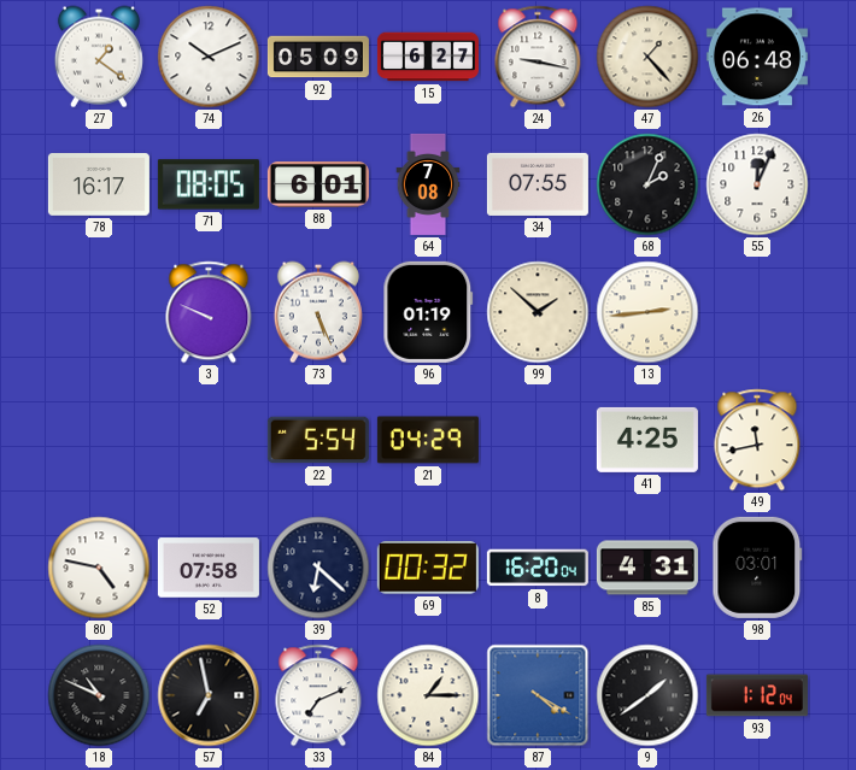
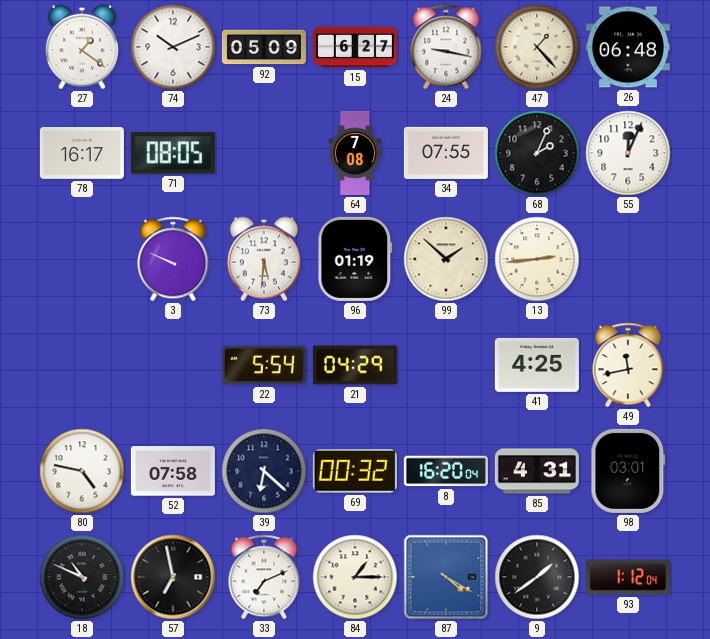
88: 6:01 -> none
73: 5:26 -> 5:31
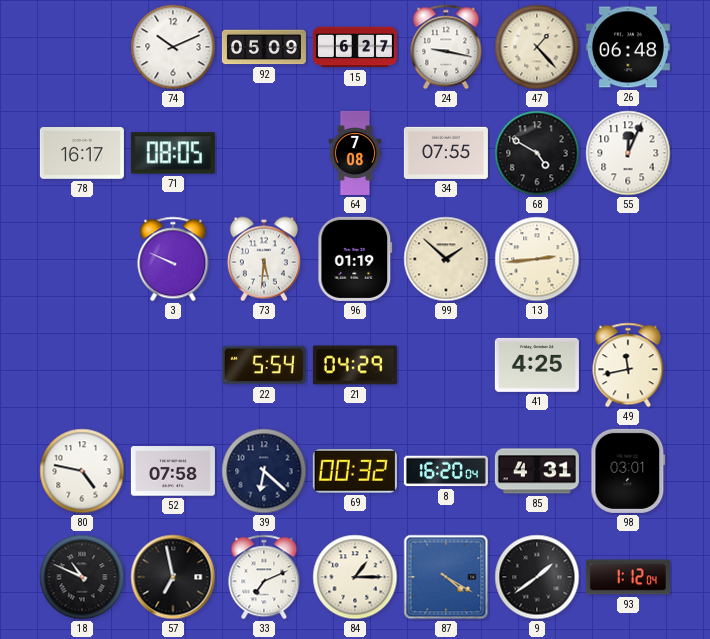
27: 1:21 -> none
68: 2:04 -> 4:50
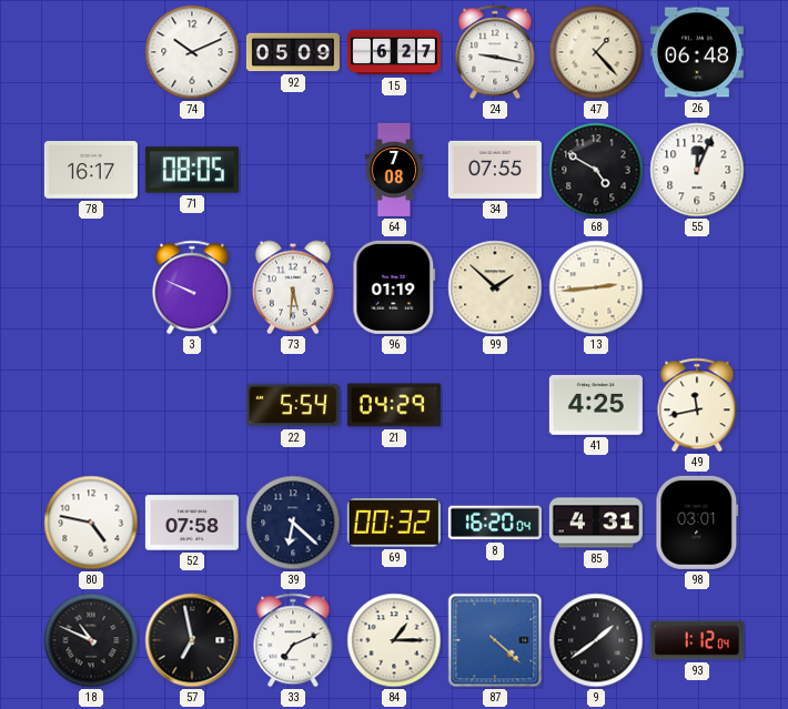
87: 4:20 -> 4:22
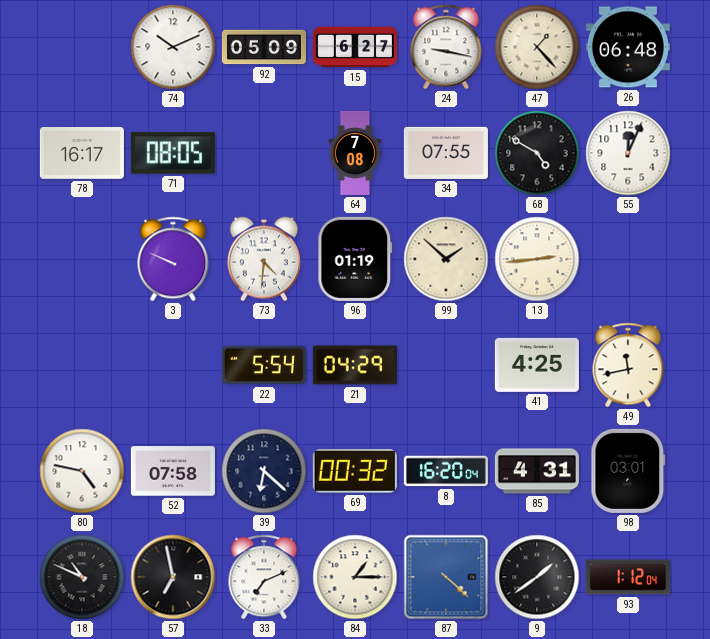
73: 5:31 -> 4:31
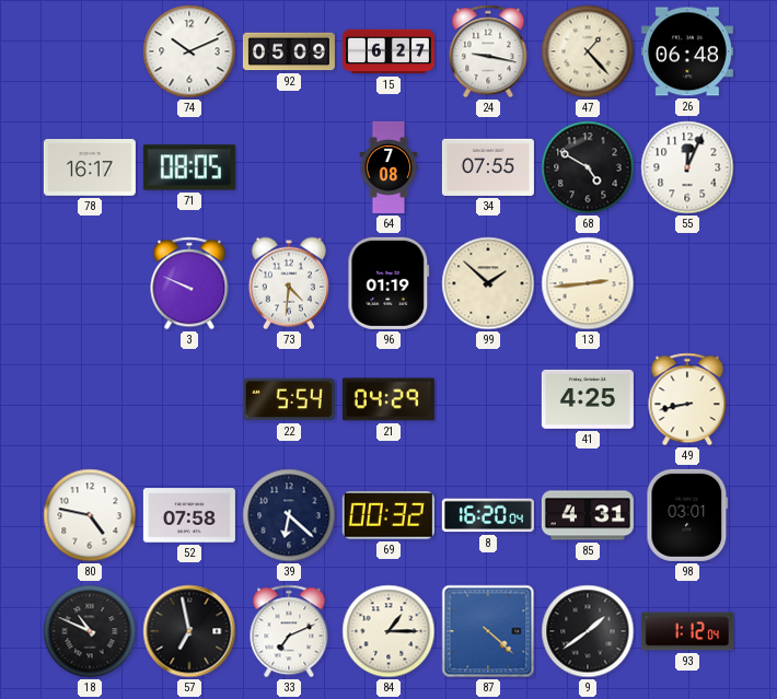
49: 11:43 -> 8:43
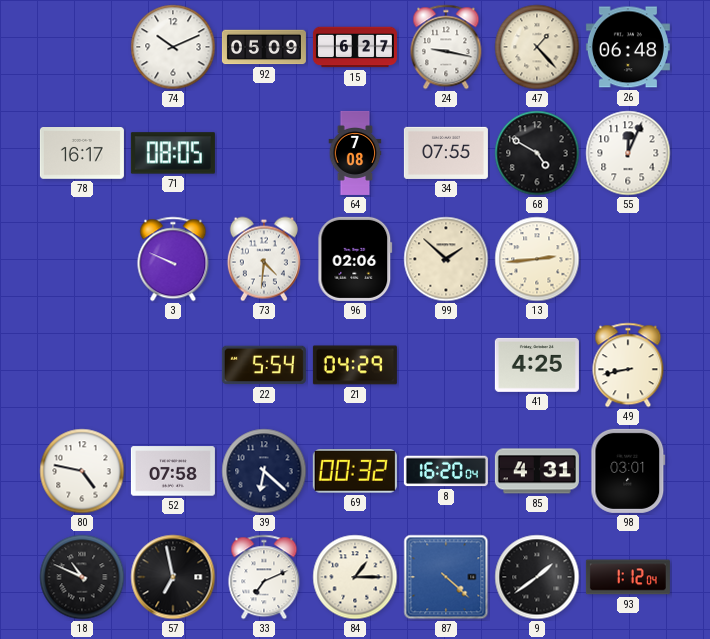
96: 01:19 -> 02:06
